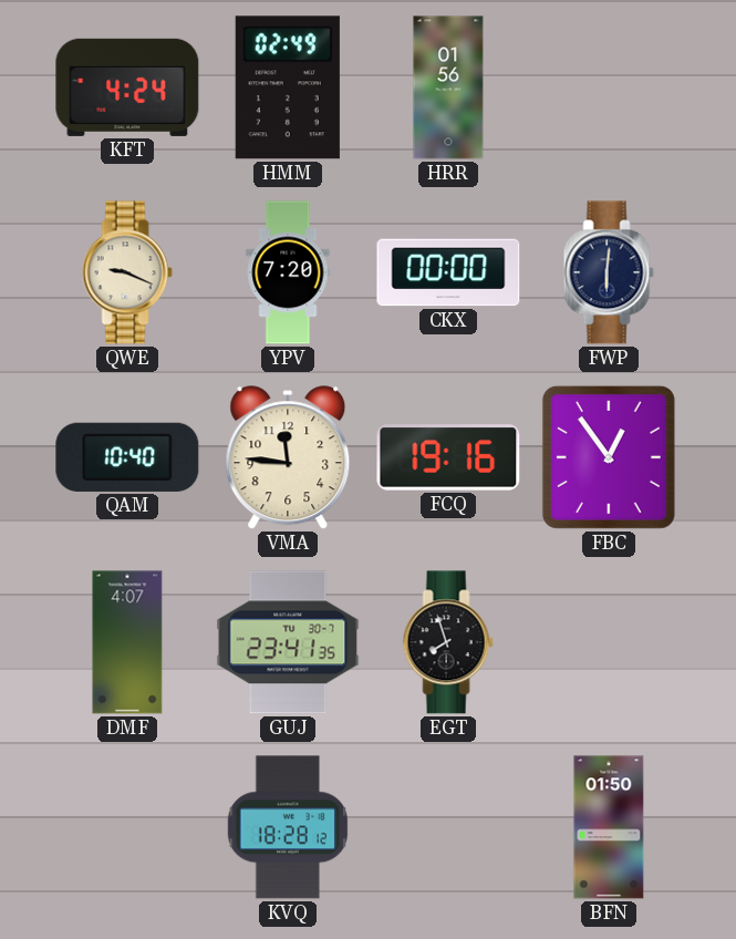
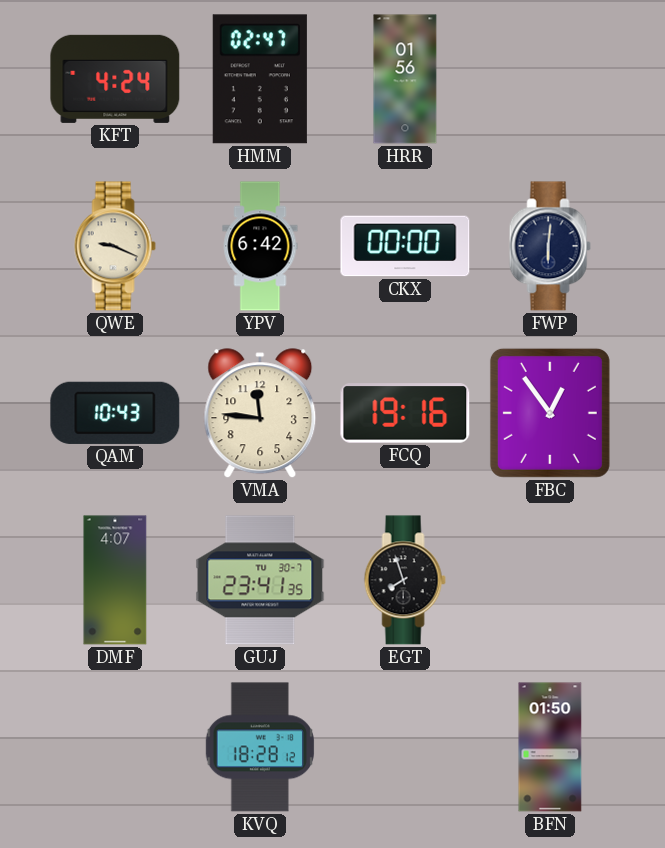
HMM: 02:49 -> 02:47
YPV: 7:20 -> 6:42
QAM: 10:40 -> 10:43
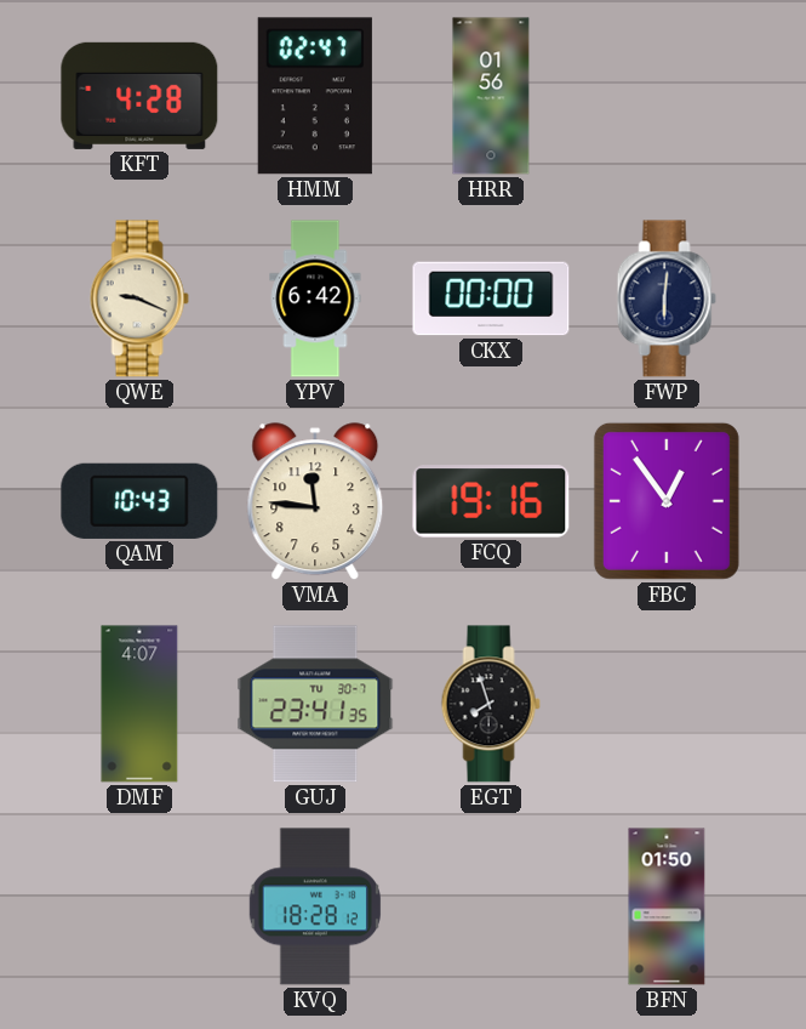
KFT: 4:24 -> 4:28
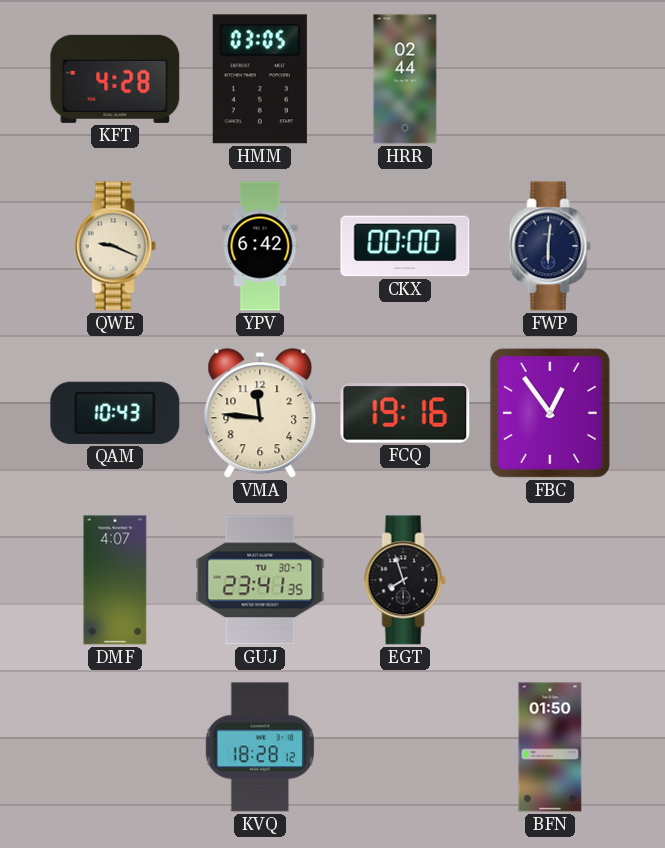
HMM: 02:47 -> 03:05
HRR: 01:56 -> 02:44
